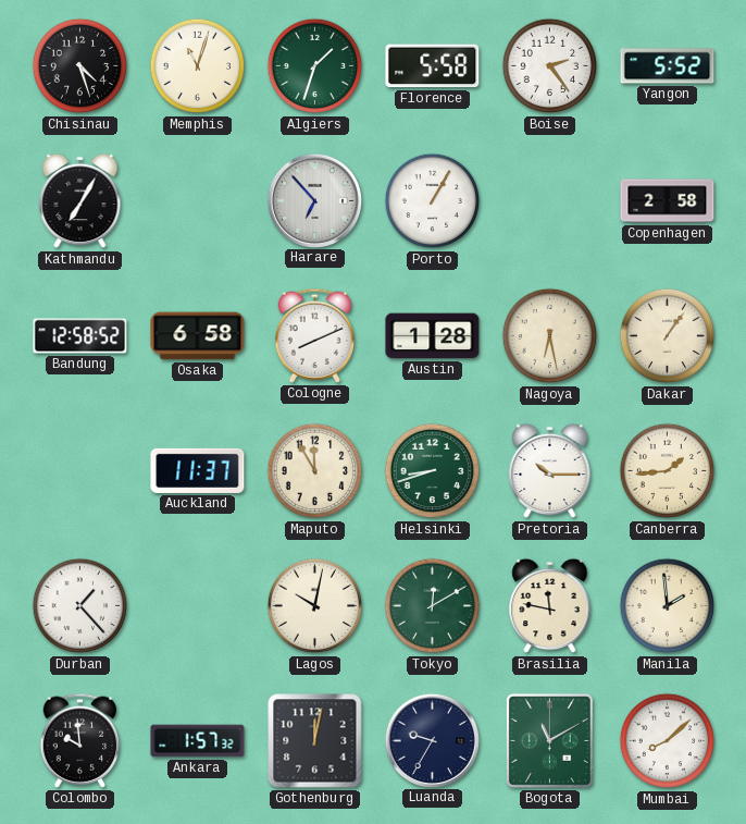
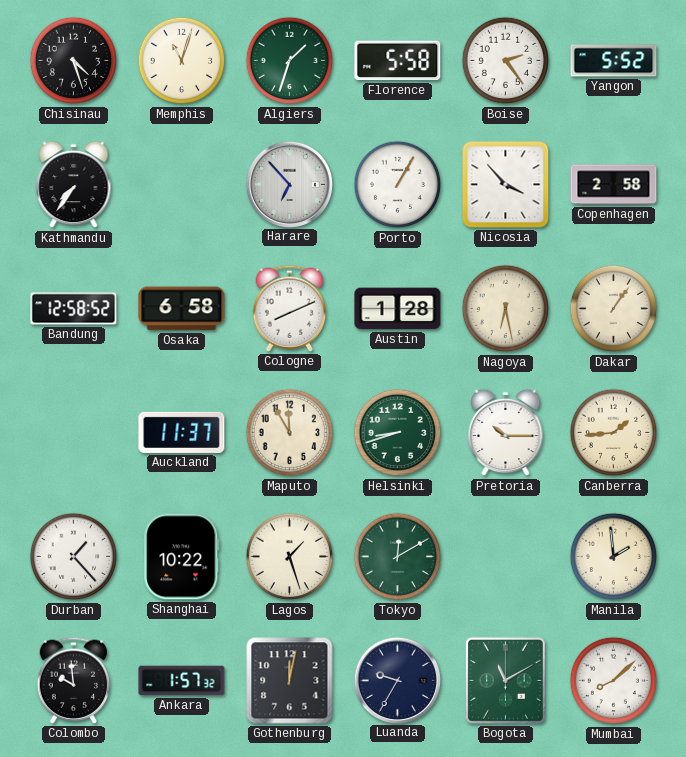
Kathmandu: 7:05 -> 7:36
Nicosia: none -> 3:53
Shanghai: none -> 10:22
Lagos: 10:02 -> 1:27
Brasilia: 11:47 -> none
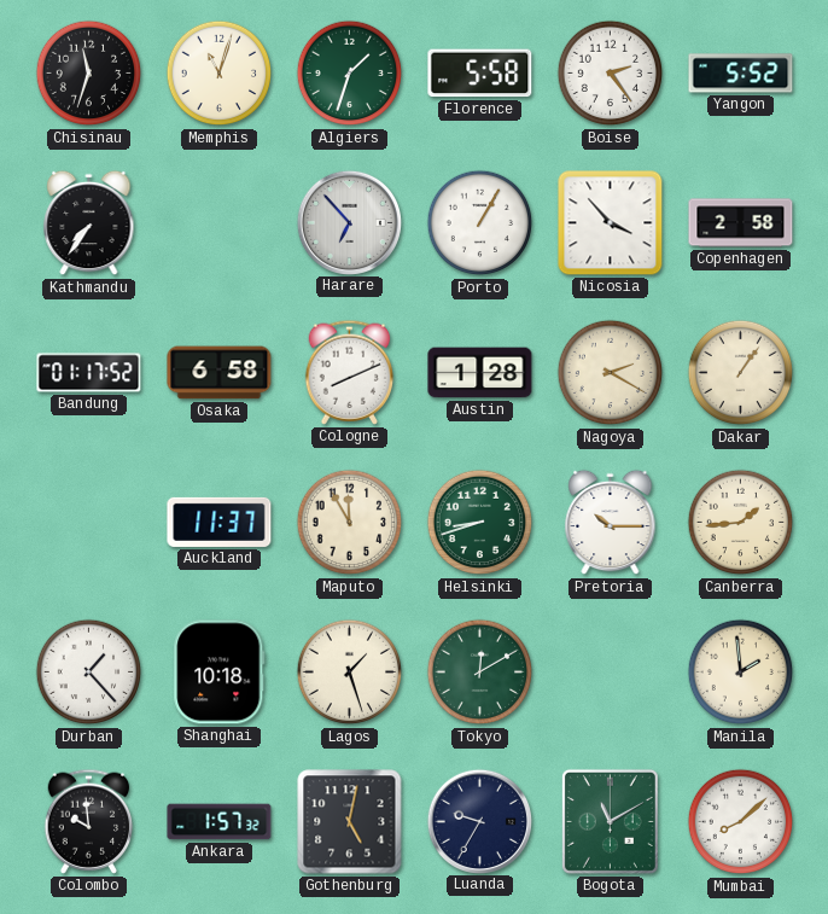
Chisinau: 4:27 -> 11:33
Bandung: 12:58 -> 01:17
Nagoya: 6:28 -> 2:20
Shanghai: 10:22 -> 10:18
Gothenburg: 12:02 -> 5:02
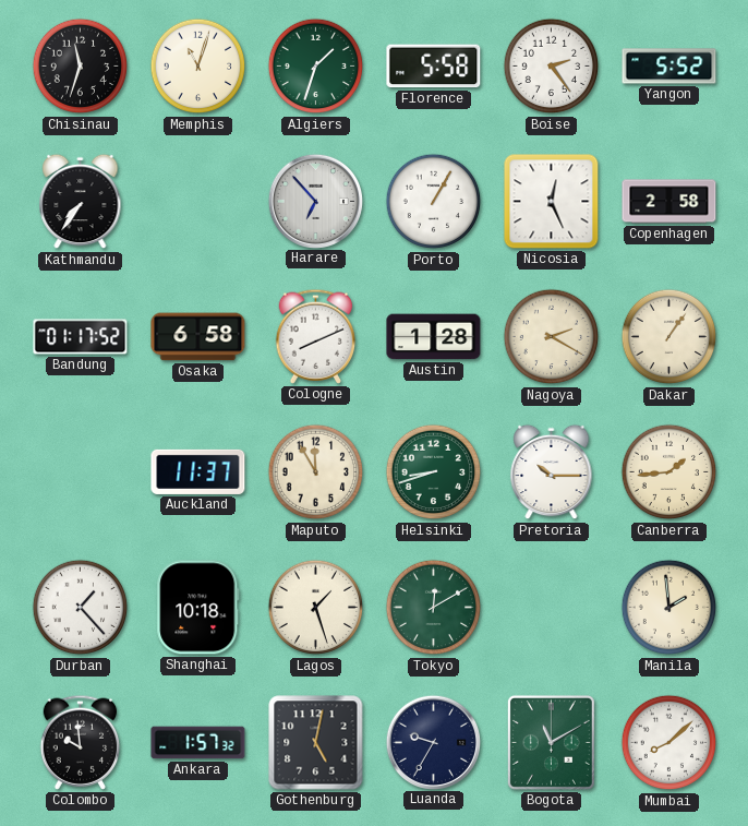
Nicosia: 3:53 -> 12:26
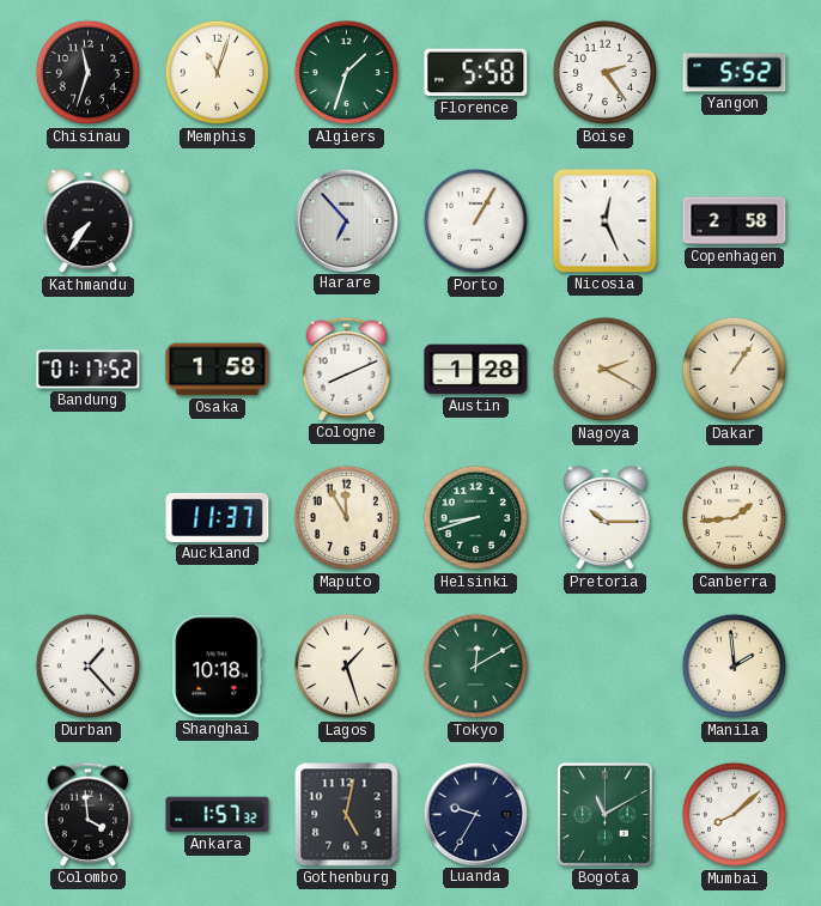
Osaka: 6:58 -> 1:58
Colombo: 9:59 -> 3:59
